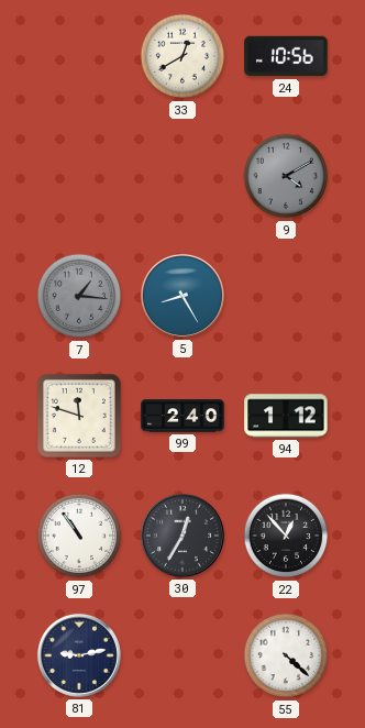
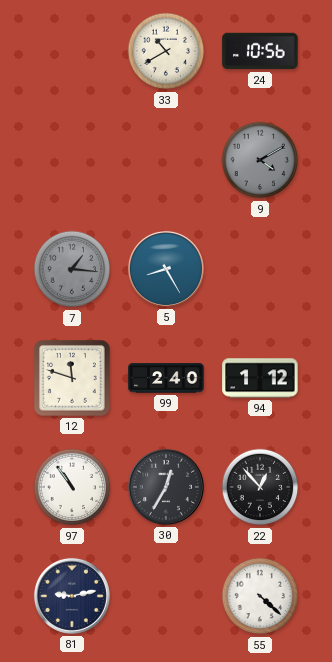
33: 12:40 -> 10:40
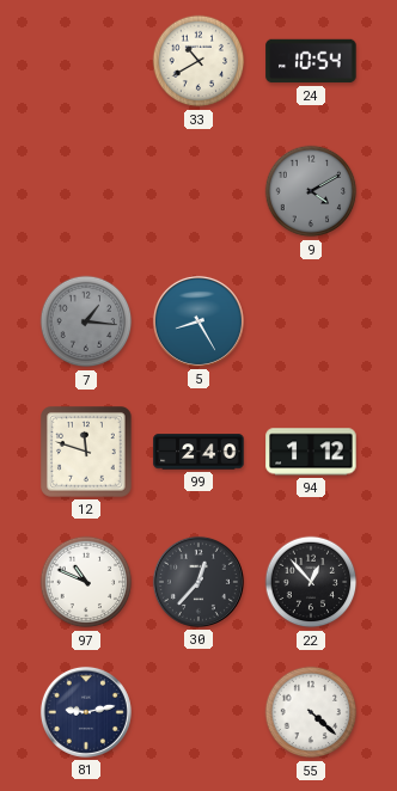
24: 10:56 -> 10:54
97: 10:54 -> 10:49
30: 12:35 -> 12:37
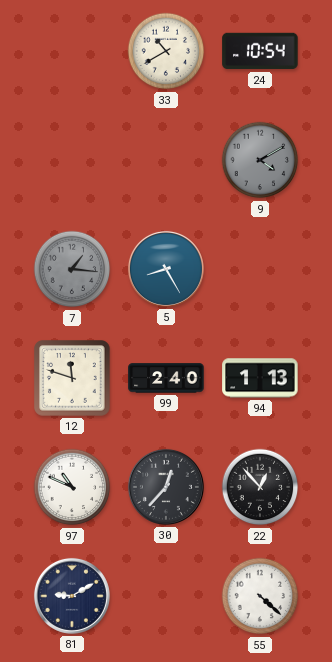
94: 1:12 -> 1:13
81: 9:13 -> 9:10
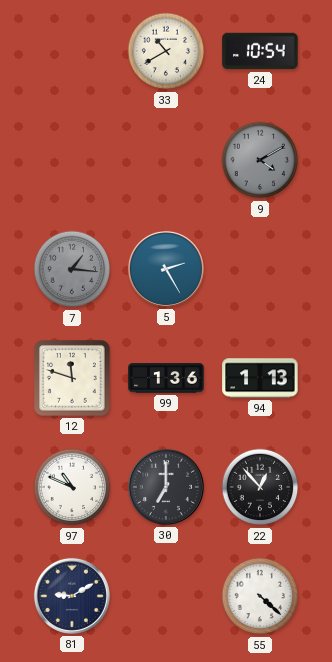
5: 8:25 -> 2:25
99: 2:40 -> 1:36
30: 12:37 -> 7:00
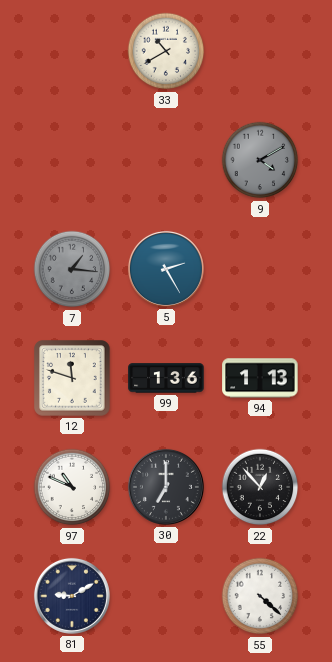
24: 10:54 -> none
